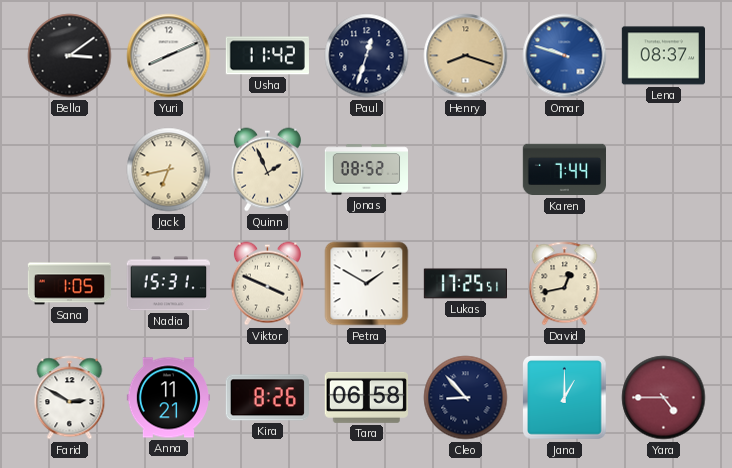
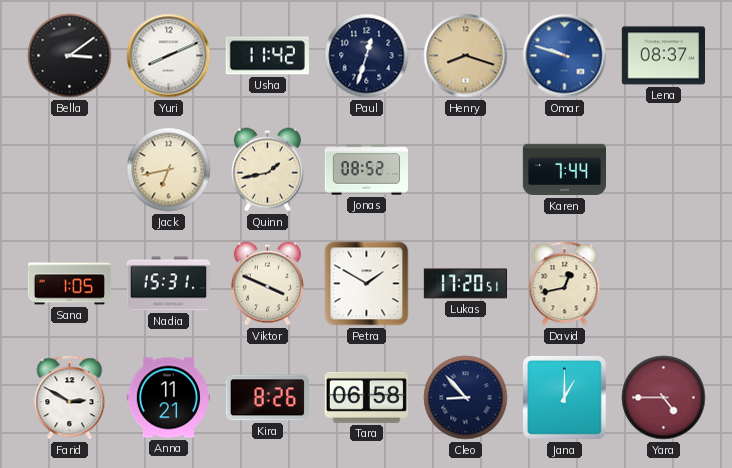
Quinn: 1:56 -> 1:43
Lukas: 17:25 -> 17:20
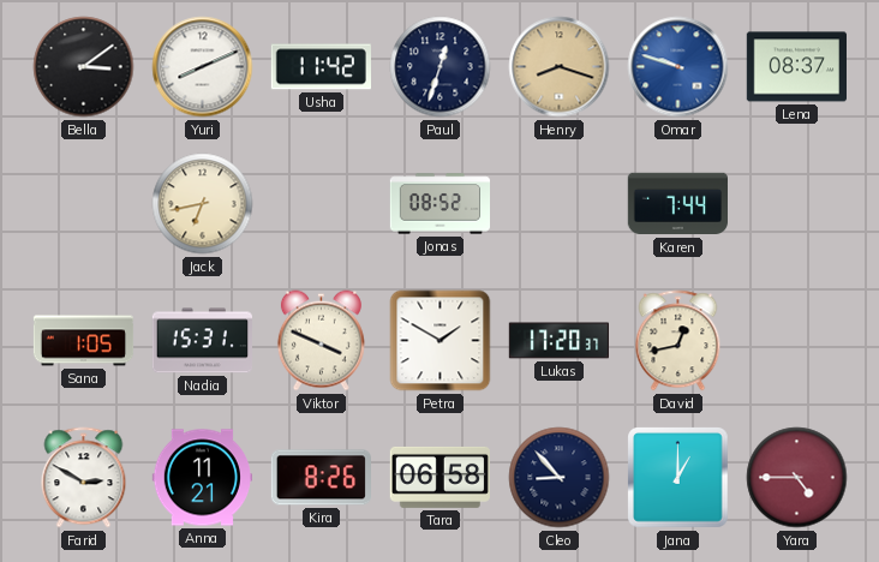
Quinn: 1:43 -> none
Lukas: 17:20:51 -> 17:20:37
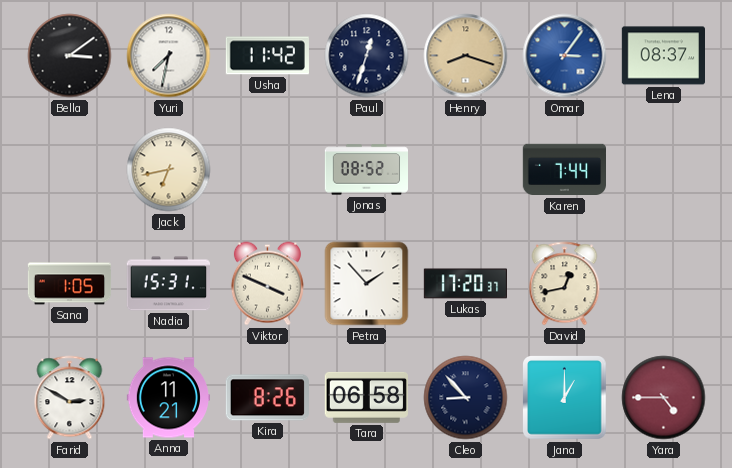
Yuri: 8:11 -> 7:32
Omar: 9:48 -> 3:06
Petra: 1:50 -> 1:53
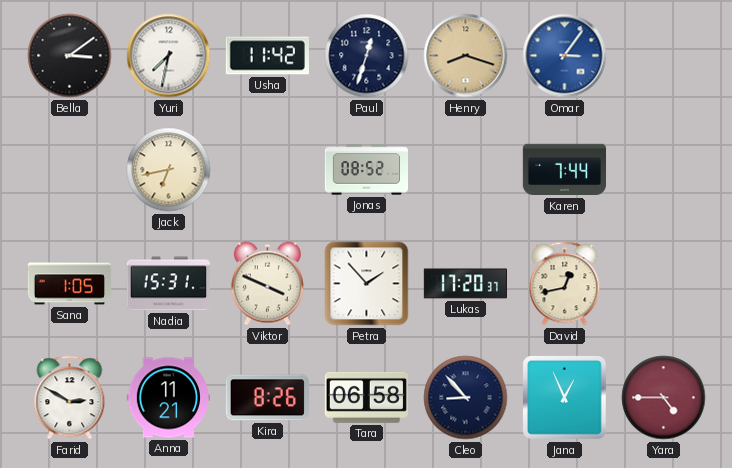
Lena: 08:37 -> none
Jana: 1:00 -> 12:56
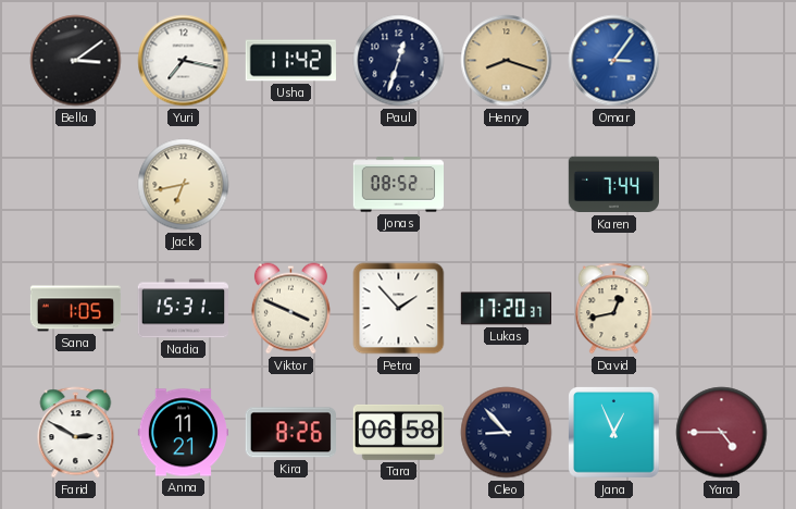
Yuri: 7:32 -> 7:17
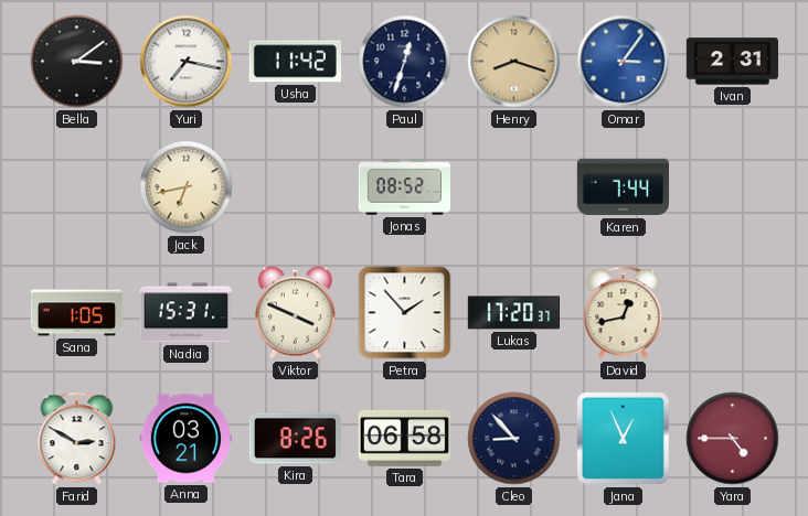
Ivan: none -> 2:31
Anna: 11:21 -> 03:21
